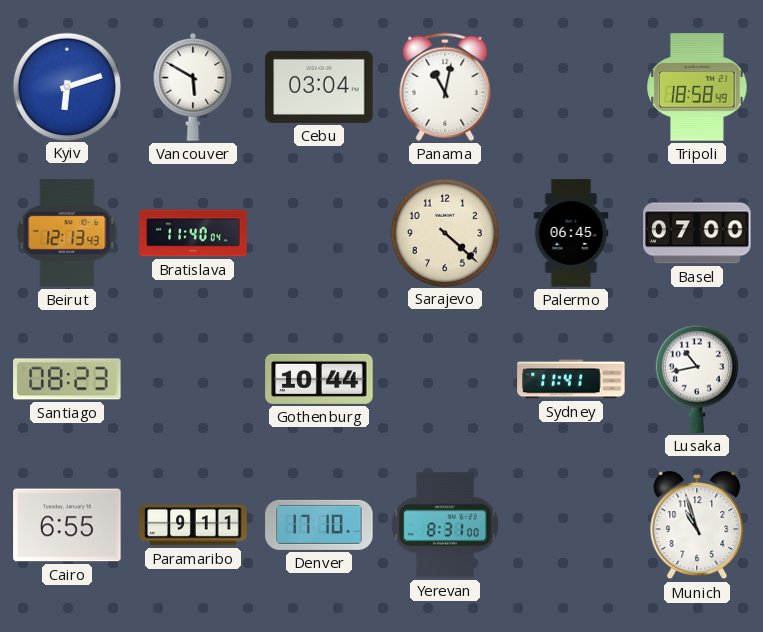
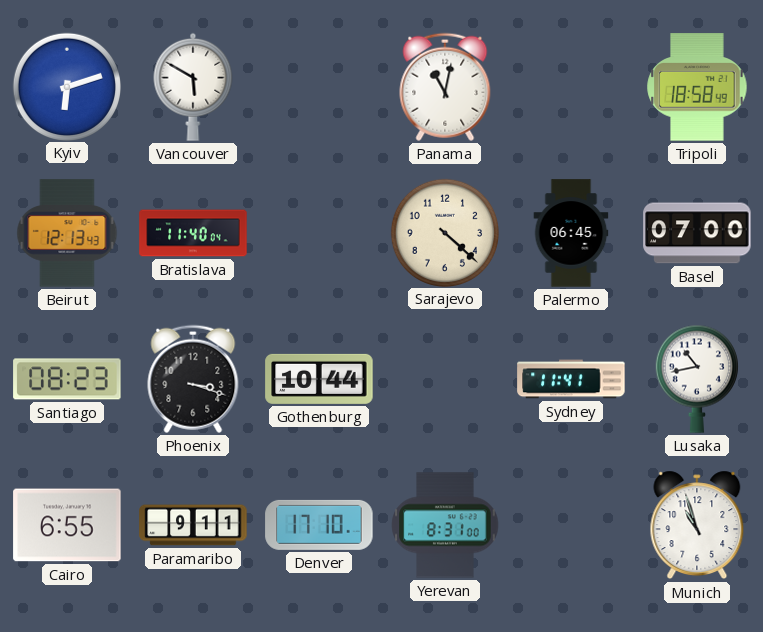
Cebu: 03:04 -> none
Phoenix: none -> 3:18
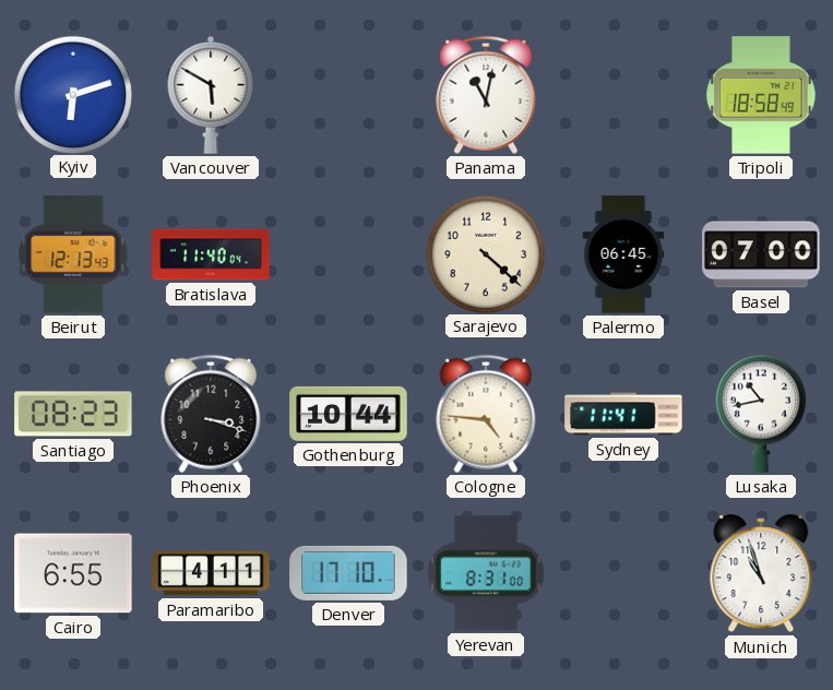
Cologne: none -> 4:46
Paramaribo: 9:11 -> 4:11
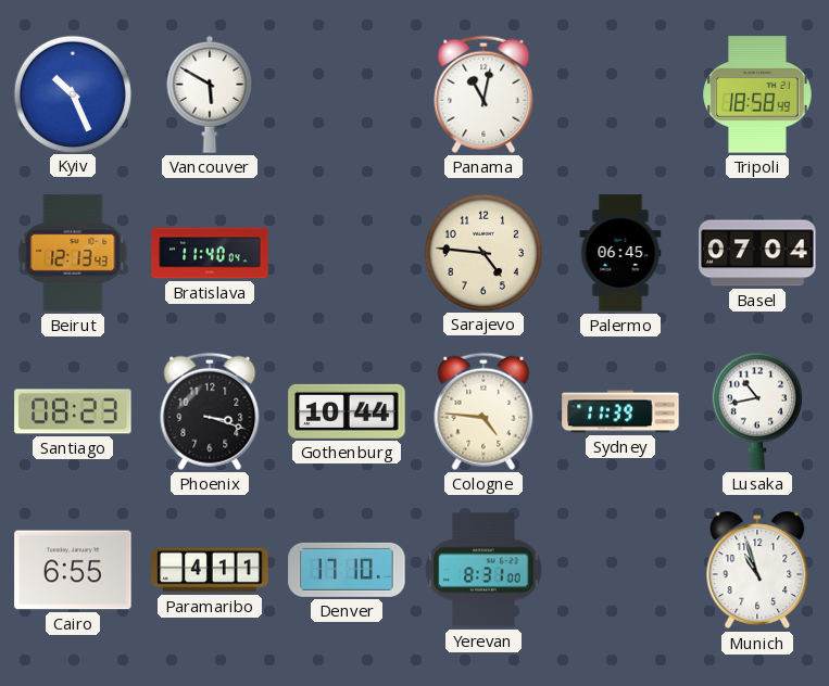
Kyiv: 6:12 -> 10:26
Sarajevo: 4:22 -> 4:46
Basel: 07:00 -> 07:04
Sydney: 11:41 -> 11:39
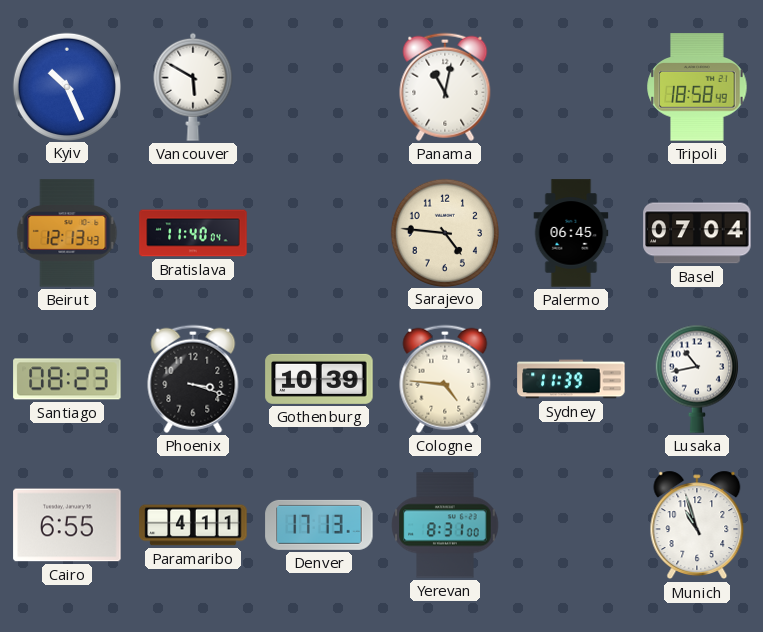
Gothenburg: 10:44 -> 10:39
Denver: 17:10 -> 17:13
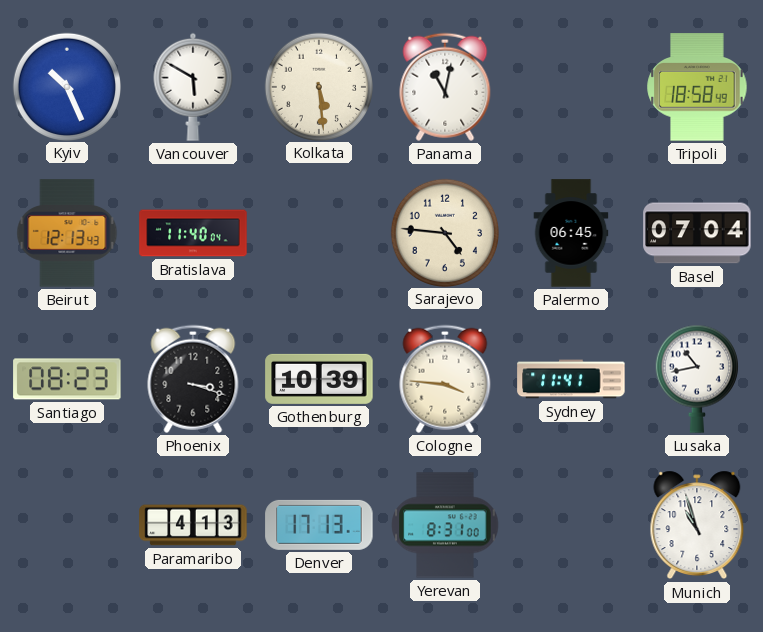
Kolkata: none -> 5:29
Cologne: 4:46 -> 3:46
Sydney: 11:39 -> 11:41
Cairo: 6:55 -> none
Paramaribo: 4:11 -> 4:13
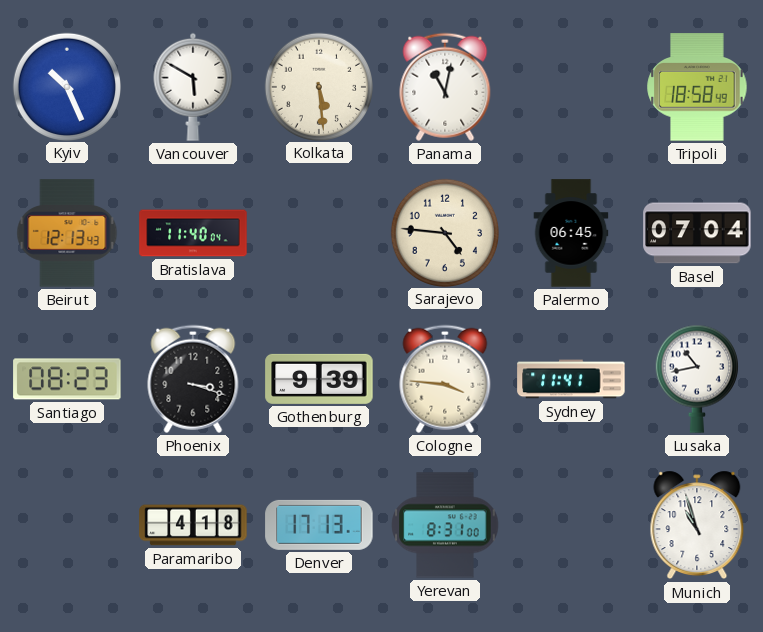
Gothenburg: 10:39 -> 9:39
Paramaribo: 4:13 -> 4:18
